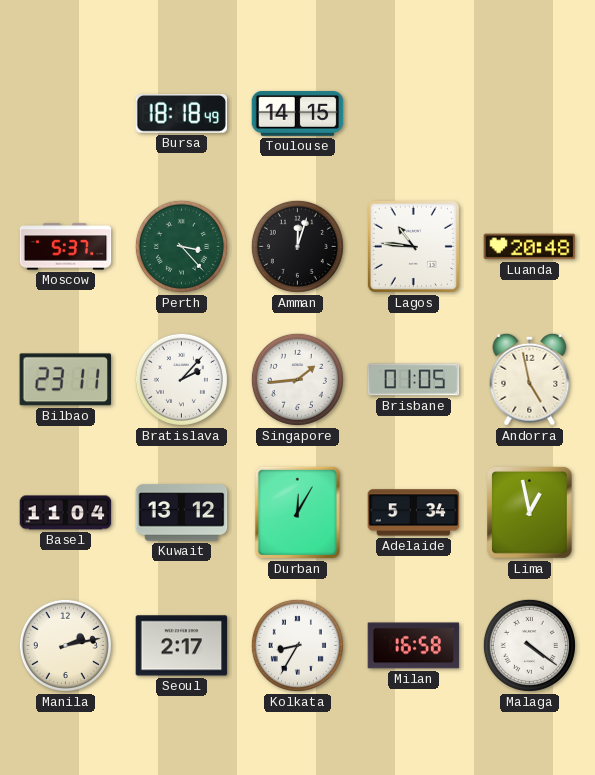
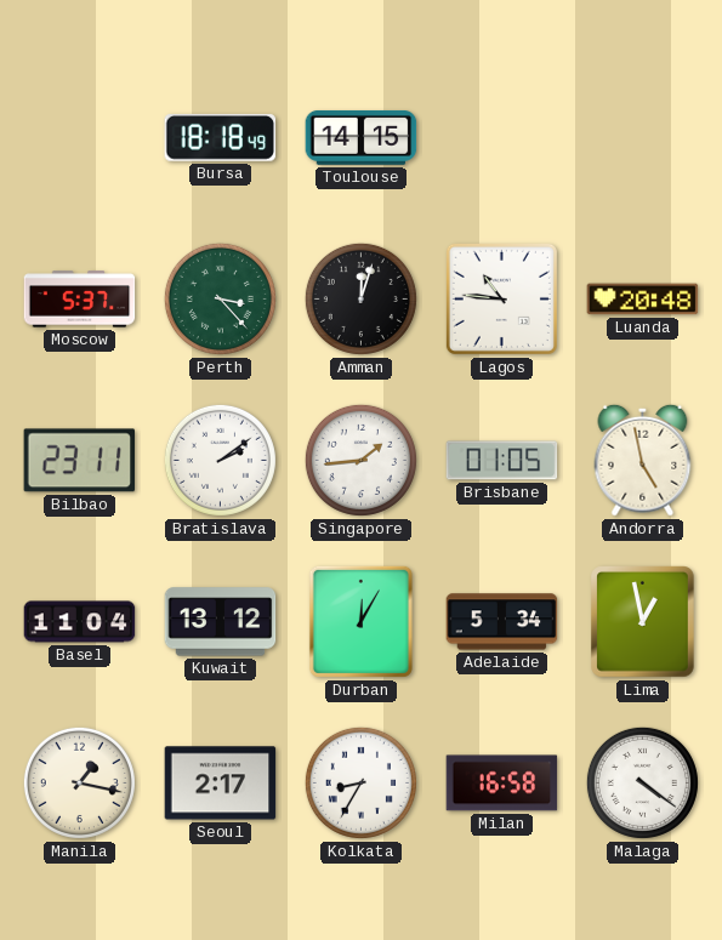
Bratislava: 2:07 -> 2:09
Manila: 2:13 -> 1:17
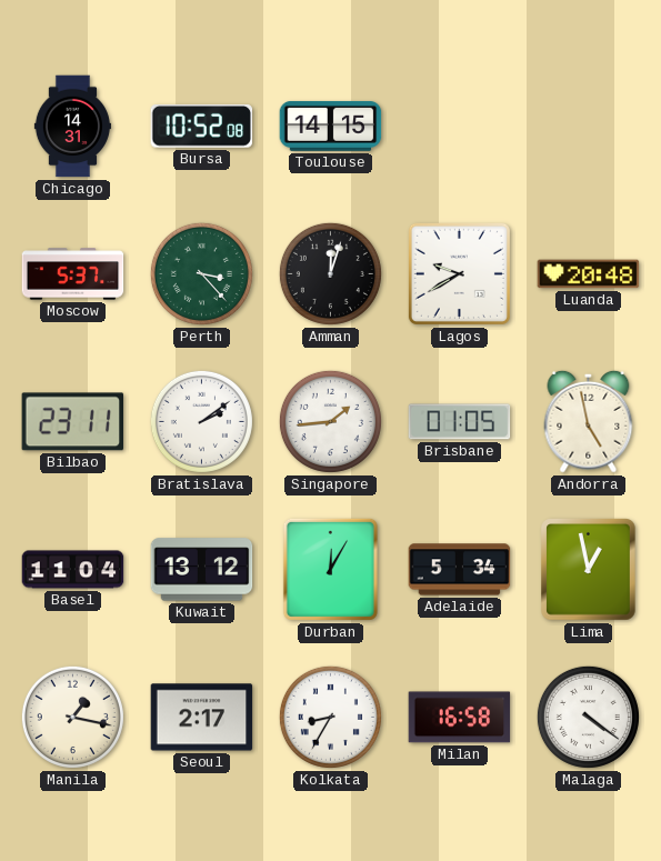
Chicago: none -> 14:31
Bursa: 18:18 -> 10:52
Lagos: 10:46 -> 9:40
